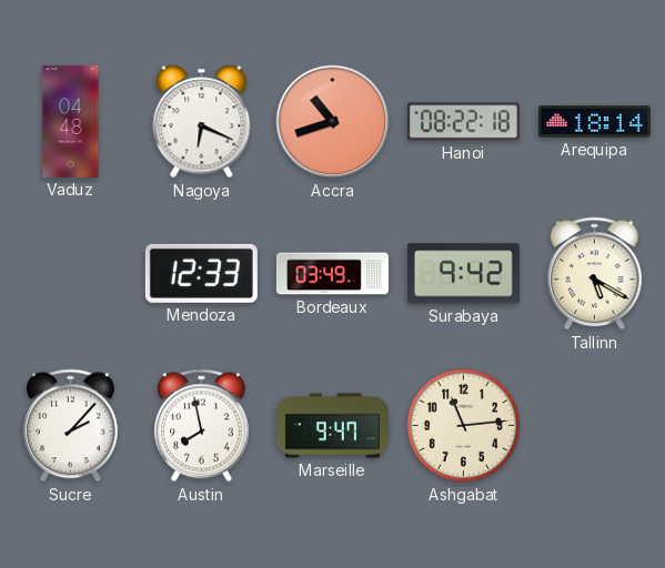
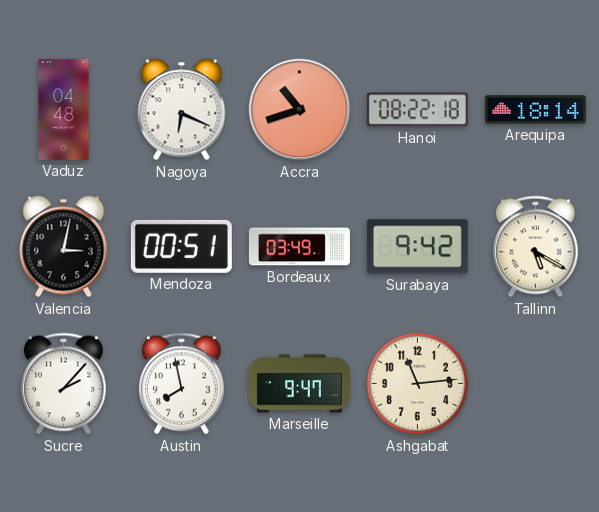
Valencia: none -> 3:02
Mendoza: 12:33 -> 00:51
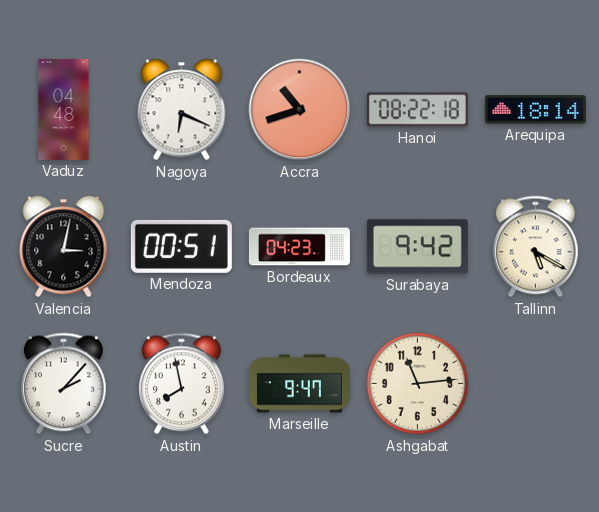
Bordeaux: 03:49 -> 04:23
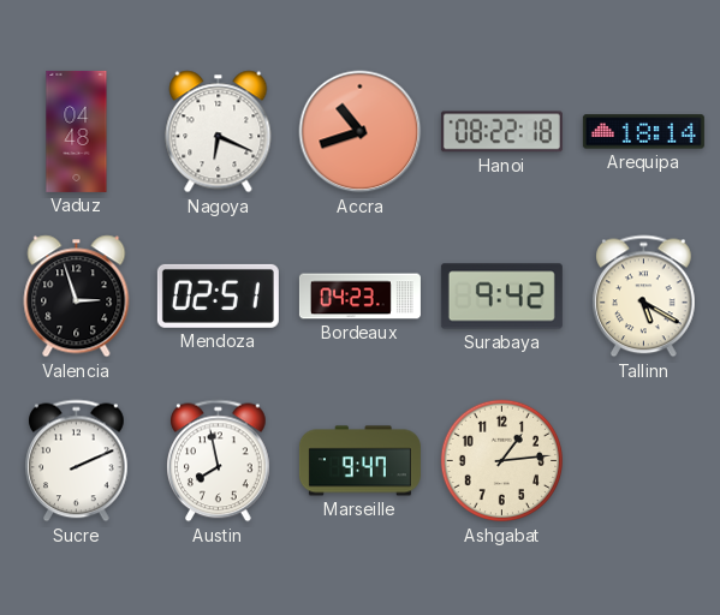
Valencia: 3:02 -> 2:57
Mendoza: 00:51 -> 02:51
Sucre: 2:07 -> 2:11
Ashgabat: 11:14 -> 1:14
